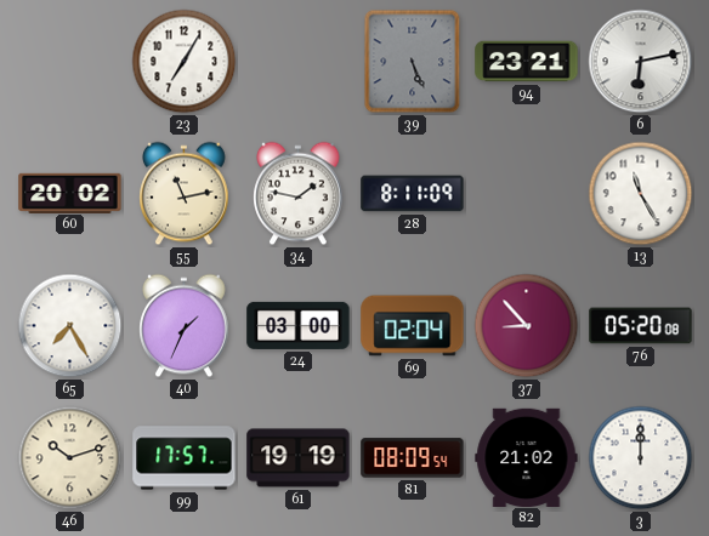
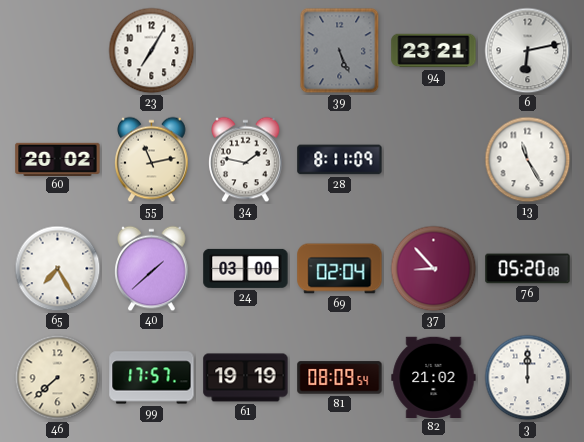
40: 1:34 -> 1:38
46: 10:12 -> 7:38
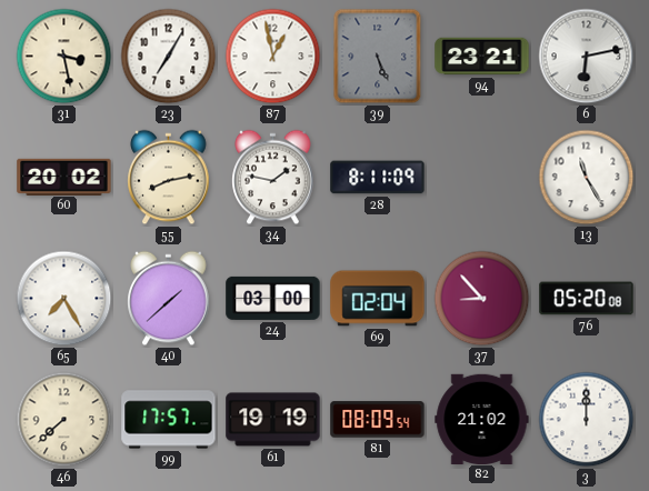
31: none -> 3:28
87: none -> 12:58
55: 11:13 -> 8:13
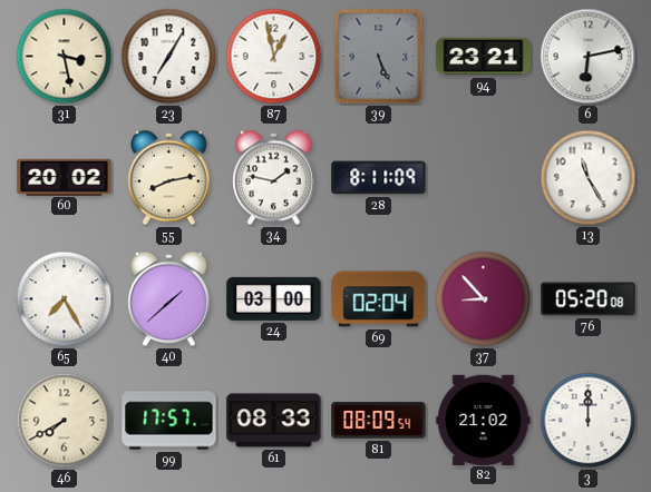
46: 7:38 -> 7:40
61: 19:19 -> 08:33
